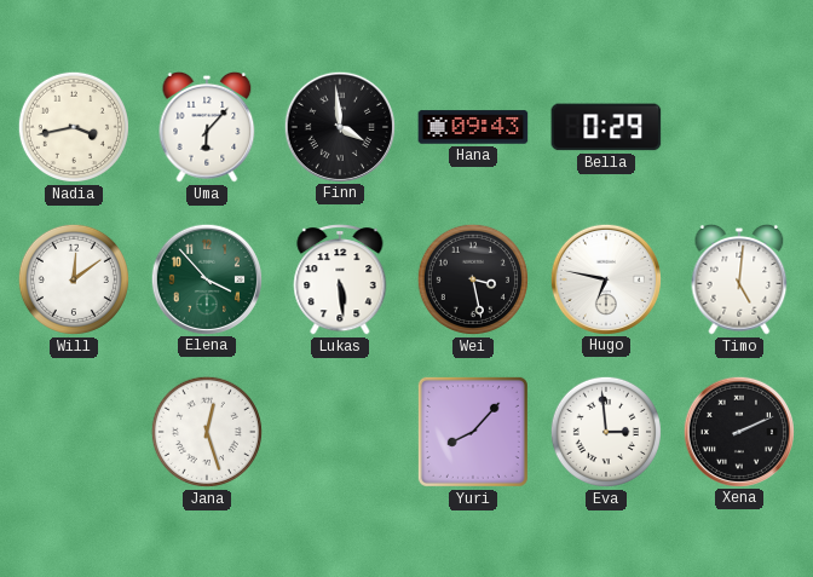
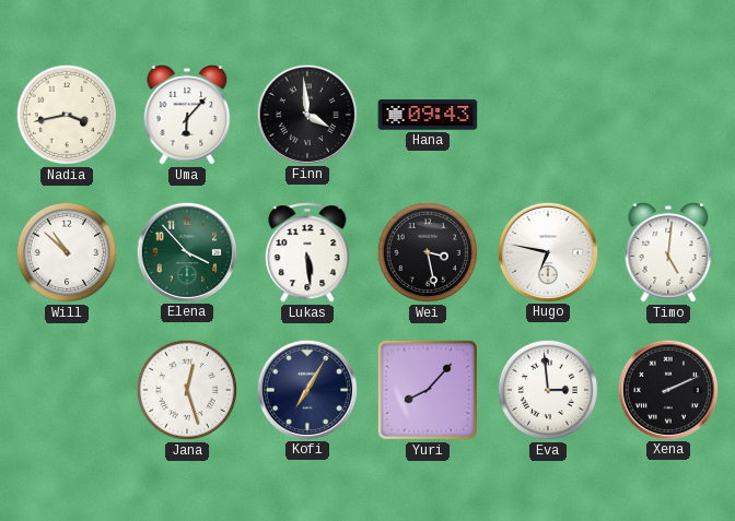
Bella: 0:29 -> none
Will: 12:09 -> 10:52
Kofi: none -> 7:05
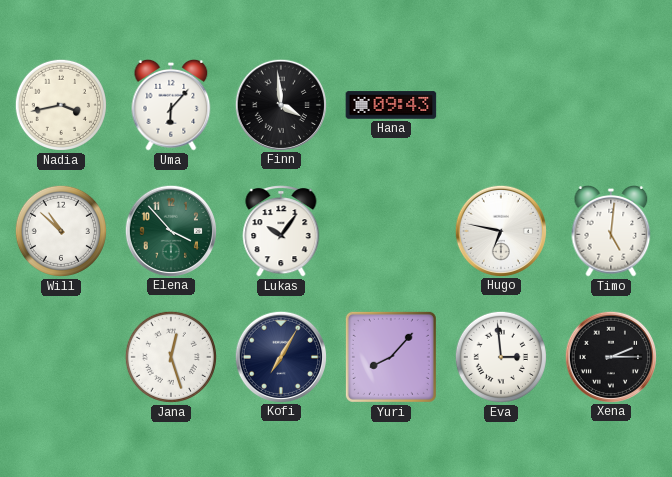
Lukas: 5:29 -> 10:06
Wei: 3:28 -> none
Xena: 2:11 -> 2:15
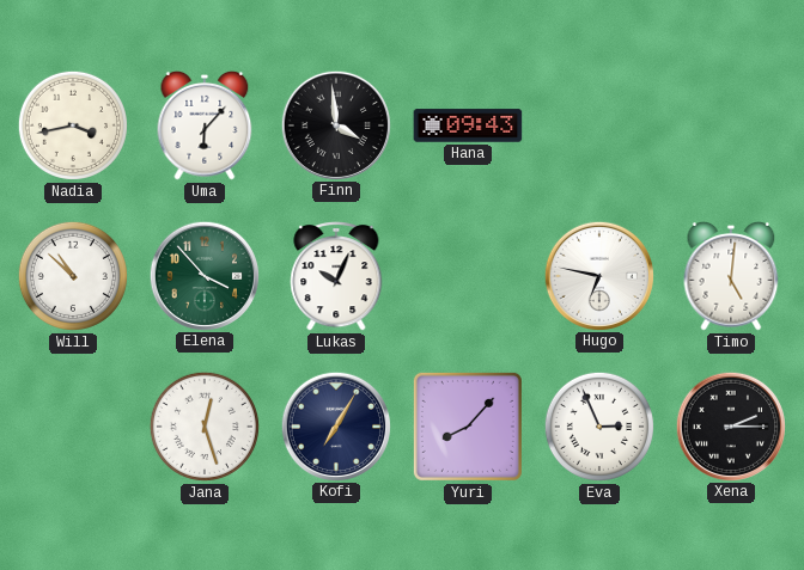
Lukas: 10:06 -> 10:04
Eva: 2:59 -> 2:56
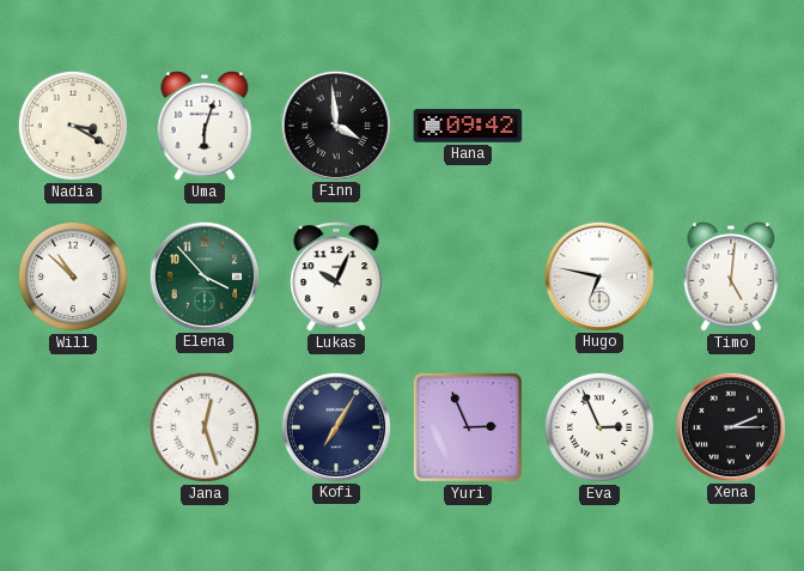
Nadia: 3:43 -> 3:20
Uma: 6:07 -> 6:03
Hana: 09:43 -> 09:42
Yuri: 8:07 -> 2:56
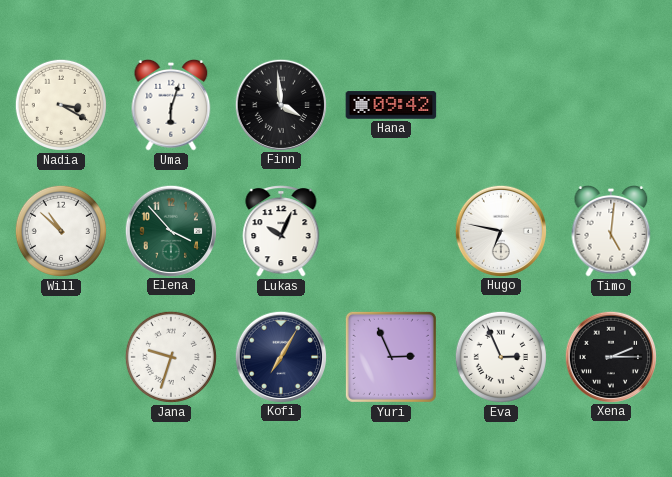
Jana: 12:27 -> 9:33
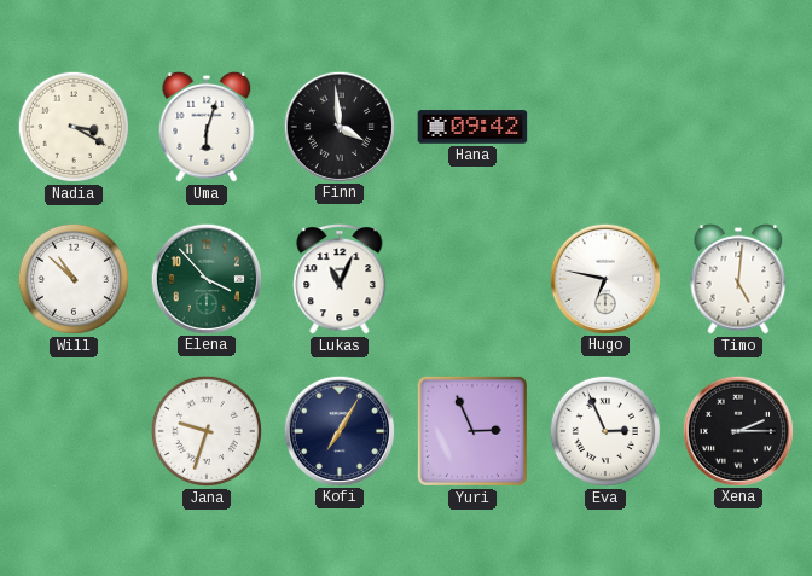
Lukas: 10:04 -> 11:04
